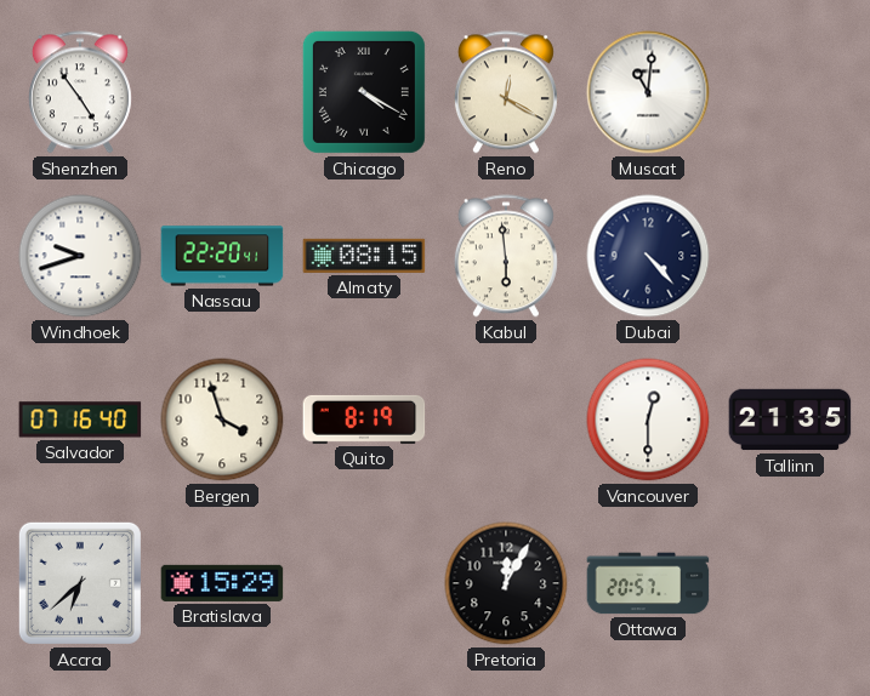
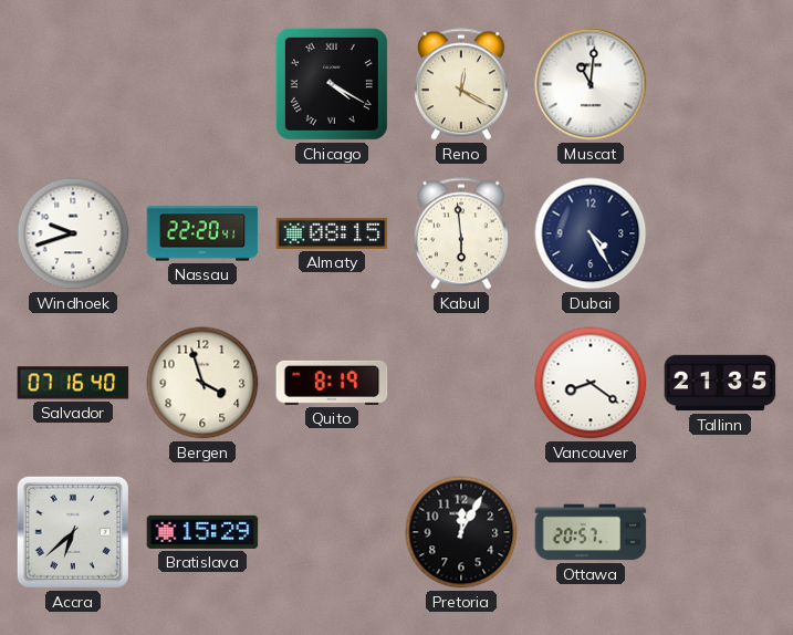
Shenzhen: 4:54 -> none
Dubai: 4:23 -> 4:25
Vancouver: 12:30 -> 8:21
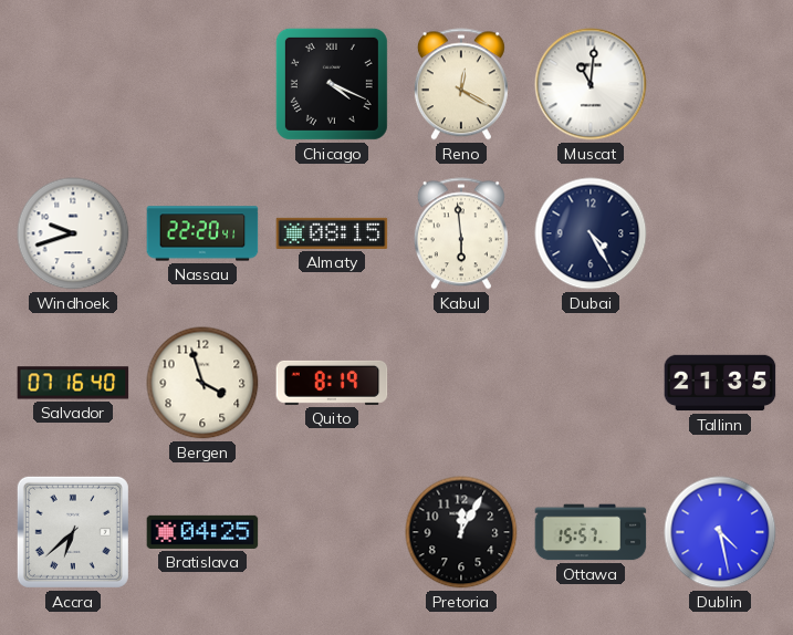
Chicago: 4:20 -> 4:19
Vancouver: 8:21 -> none
Bratislava: 15:29 -> 04:25
Ottawa: 20:57 -> 15:57
Dublin: none -> 4:28
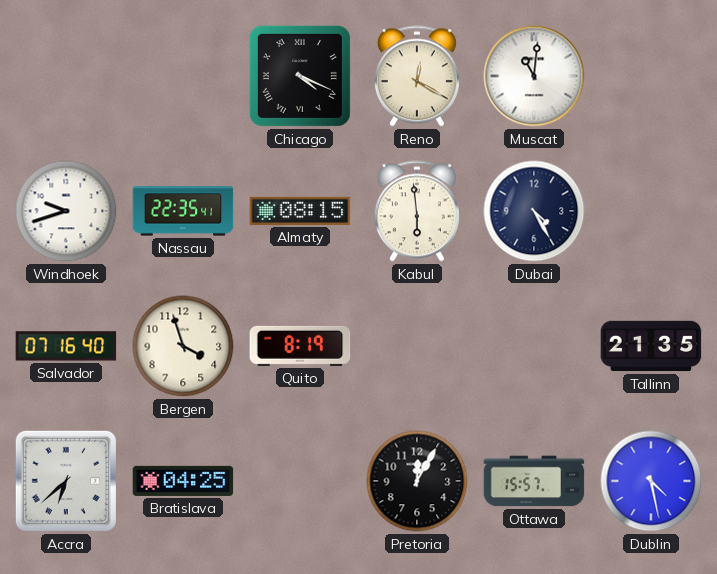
Nassau: 22:20 -> 22:35
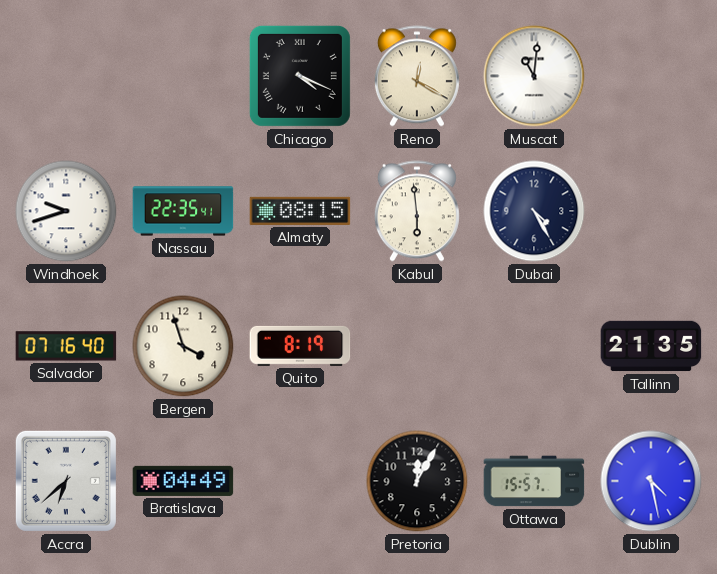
Bratislava: 04:25 -> 04:49
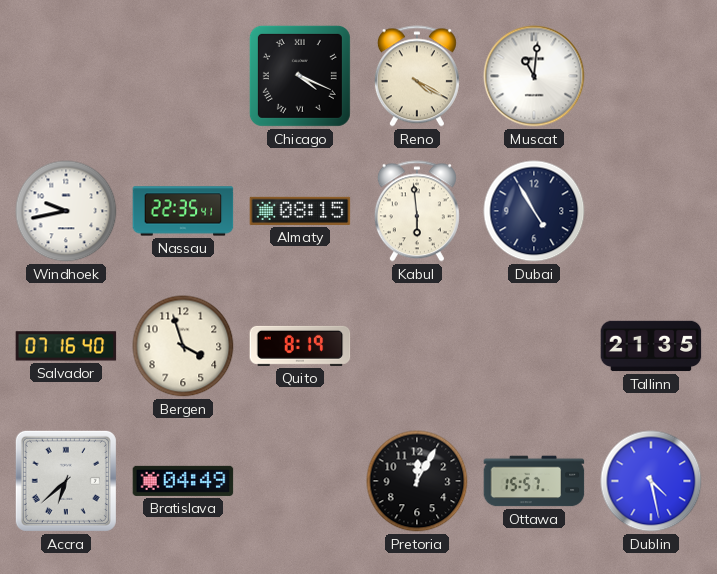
Reno: 12:20 -> 4:20
Windhoek: 9:42 -> 9:43
Dubai: 4:25 -> 4:55
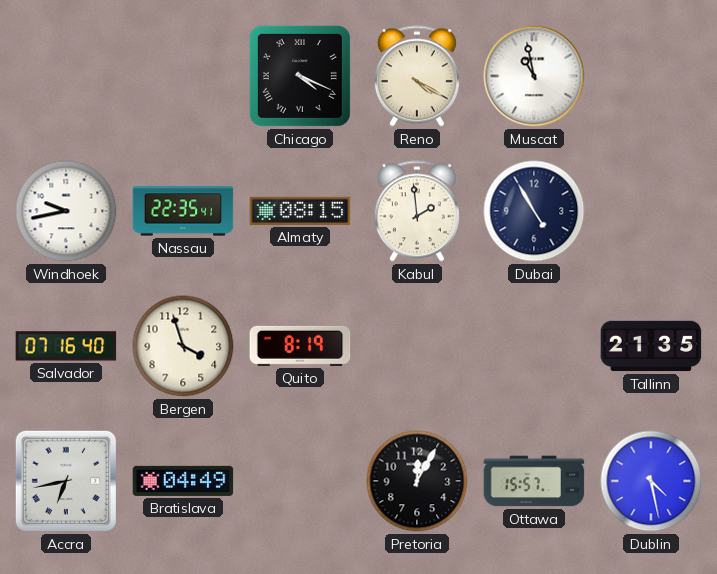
Muscat: 11:01 -> 10:58
Kabul: 5:59 -> 1:59
Accra: 6:38 -> 6:43
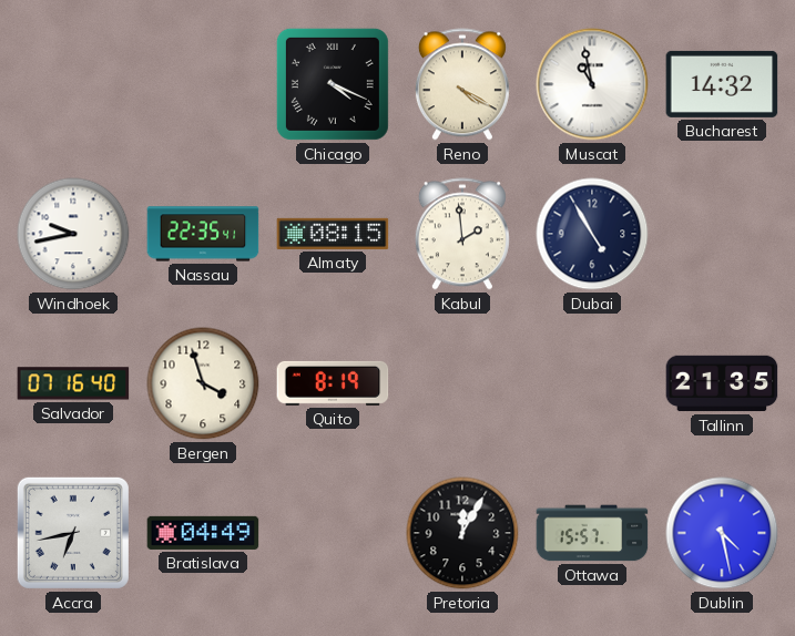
Bucharest: none -> 14:32
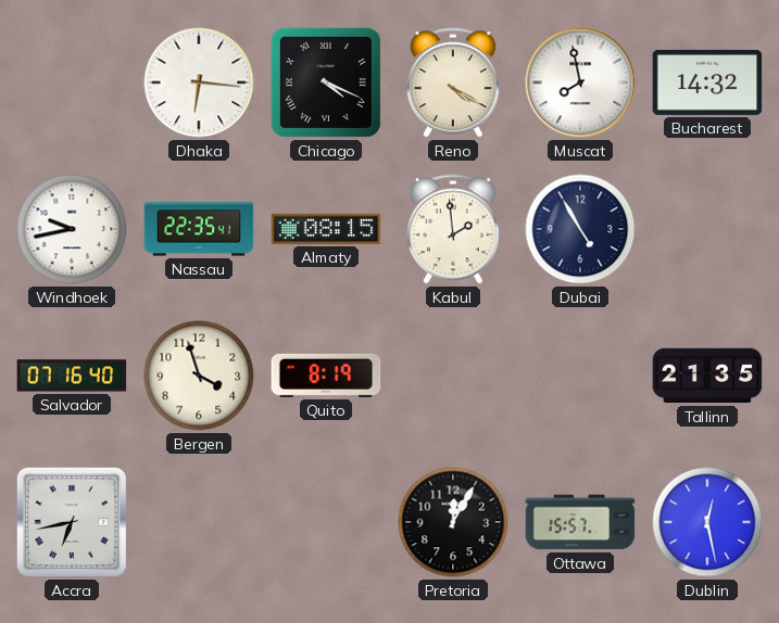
Dhaka: none -> 6:16
Muscat: 10:58 -> 7:58
Bratislava: 04:49 -> none
Dublin: 4:28 -> 12:28
